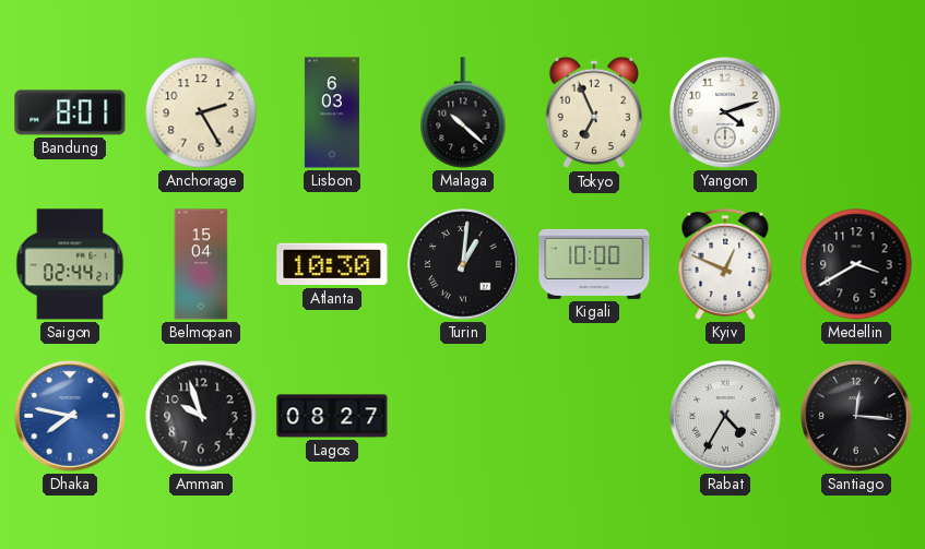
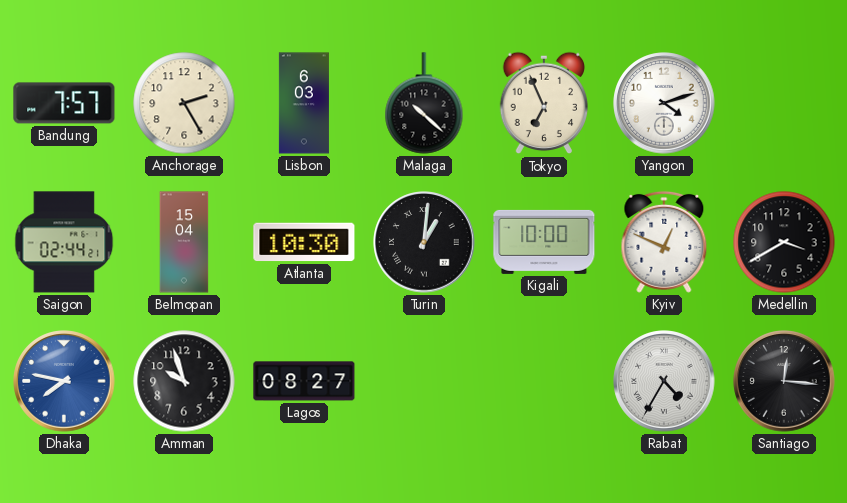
Bandung: 8:01 -> 7:57
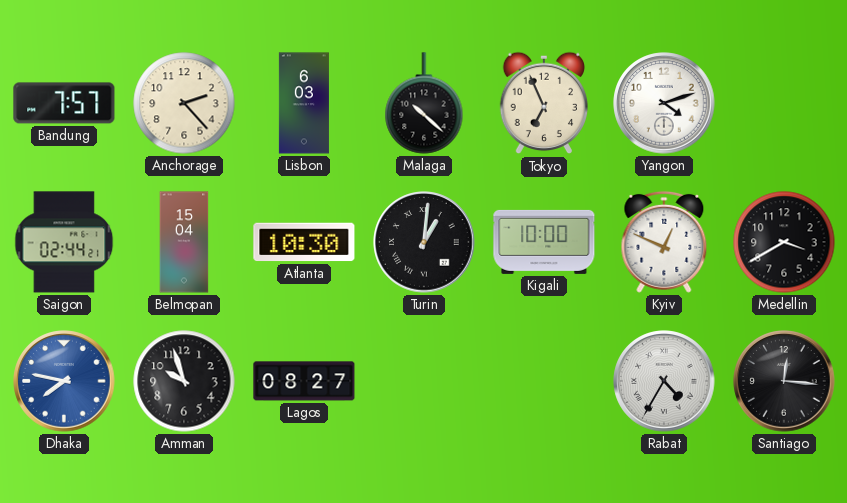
Anchorage: 2:25 -> 2:23
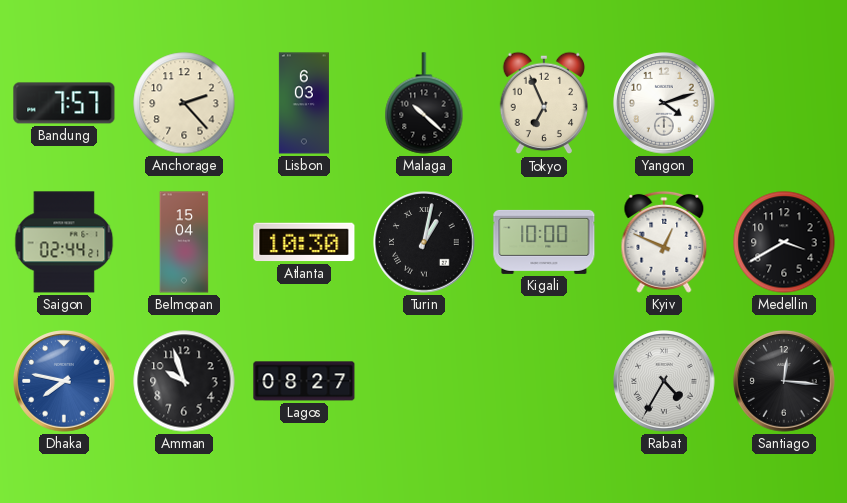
Turin: 1:01 -> 1:02
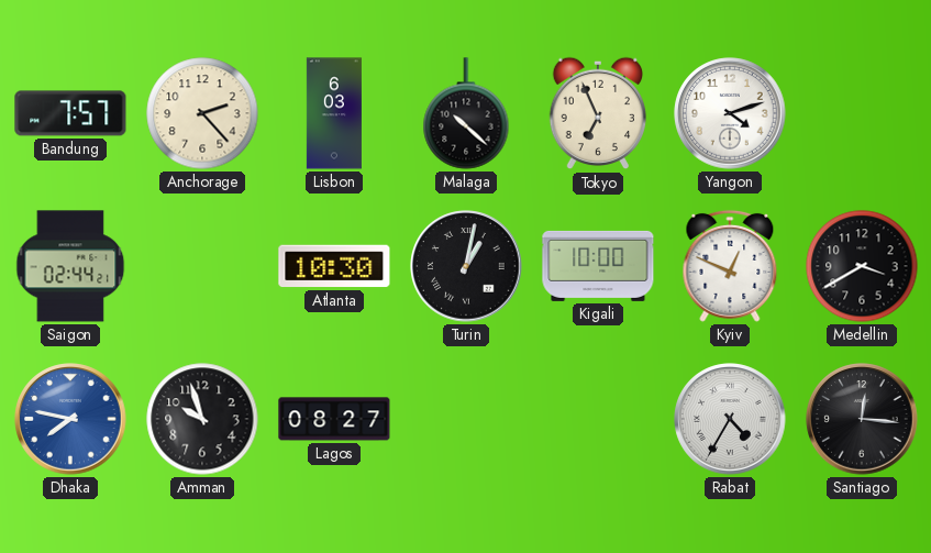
Belmopan: 15:04 -> none
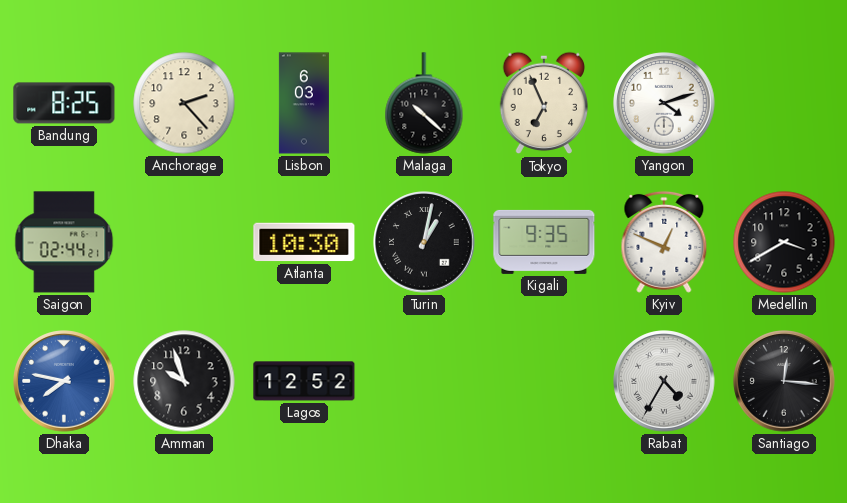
Bandung: 7:57 -> 8:25
Kigali: 10:00 -> 9:35
Lagos: 08:27 -> 12:52
